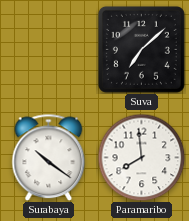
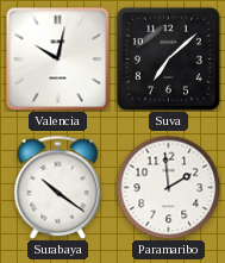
Valencia: none -> 10:02
Paramaribo: 7:59 -> 1:59
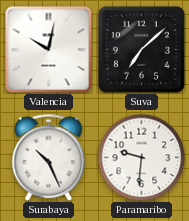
Surabaya: 10:21 -> 10:26
Paramaribo: 1:59 -> 9:31
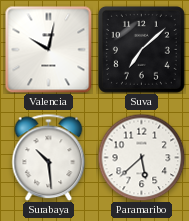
Surabaya: 10:26 -> 10:29
Paramaribo: 9:31 -> 5:38
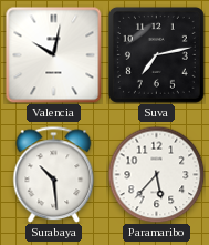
Suva: 7:08 -> 7:13
Paramaribo: 5:38 -> 5:37
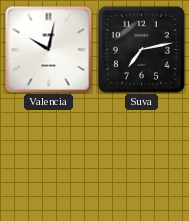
Surabaya: 10:29 -> none
Paramaribo: 5:37 -> none
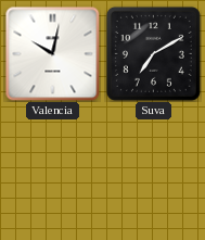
Suva: 7:13 -> 7:10
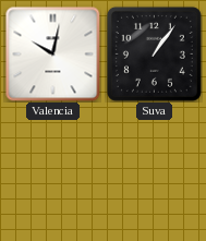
Suva: 7:10 -> 1:06
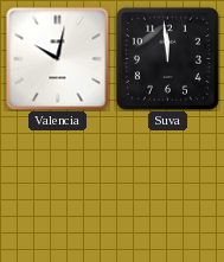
Suva: 1:06 -> 11:59
